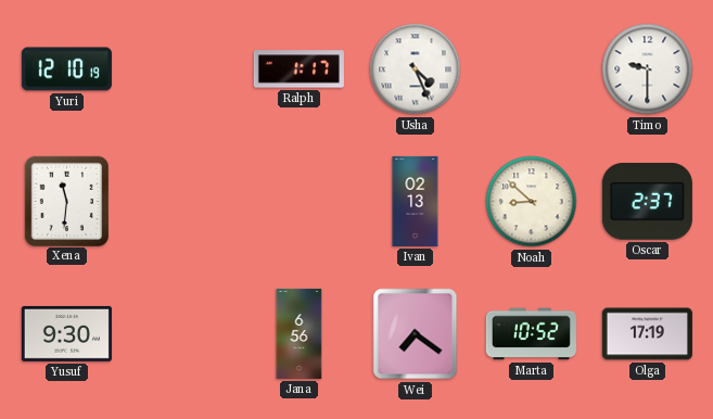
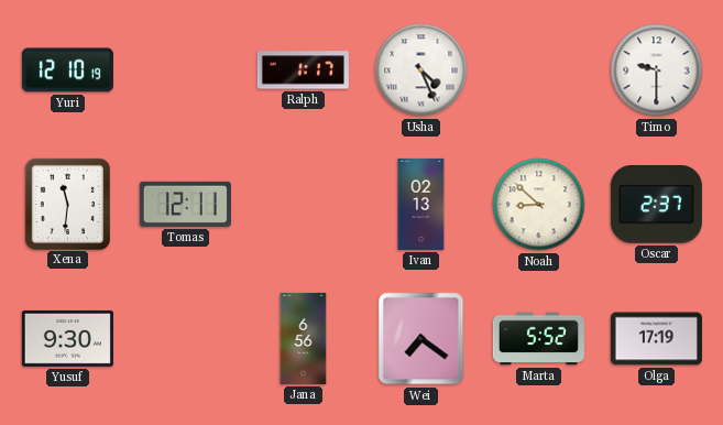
Tomas: none -> 12:11
Marta: 10:52 -> 5:52
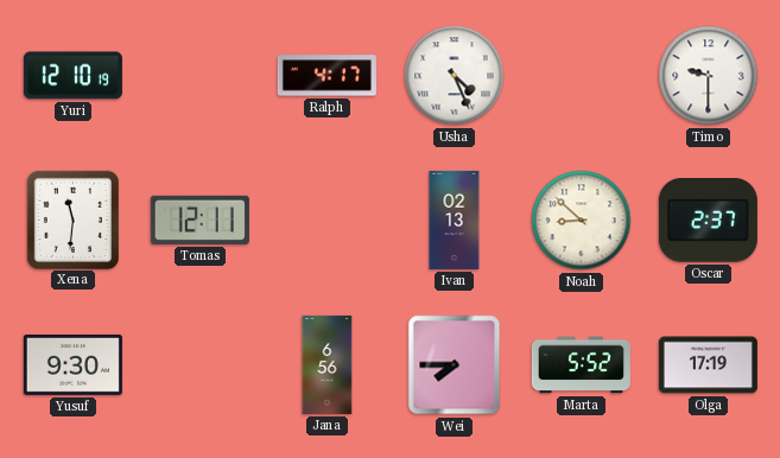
Ralph: 1:17 -> 4:17
Wei: 7:21 -> 7:45
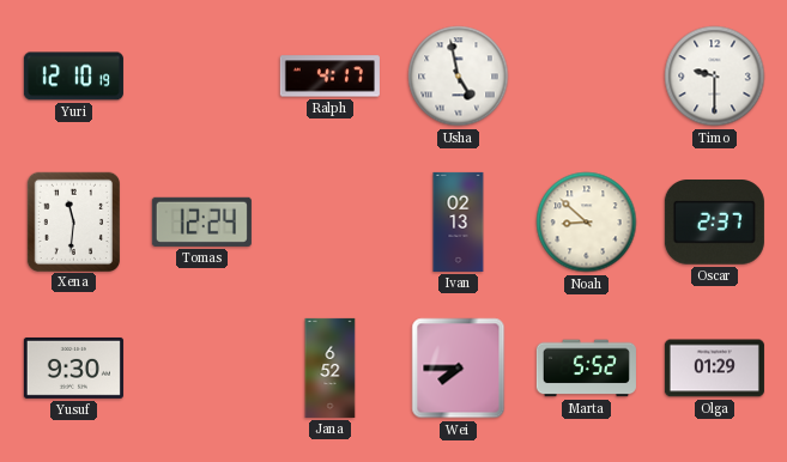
Usha: 4:26 -> 4:58
Tomas: 12:11 -> 12:24
Jana: 6:56 -> 6:52
Olga: 17:19 -> 01:29
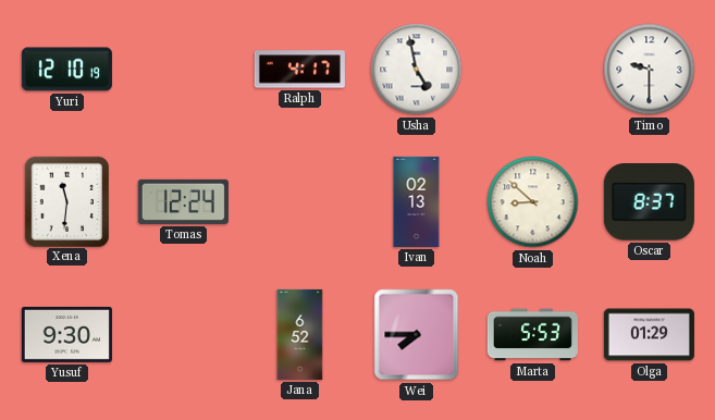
Oscar: 2:37 -> 8:37
Marta: 5:52 -> 5:53
